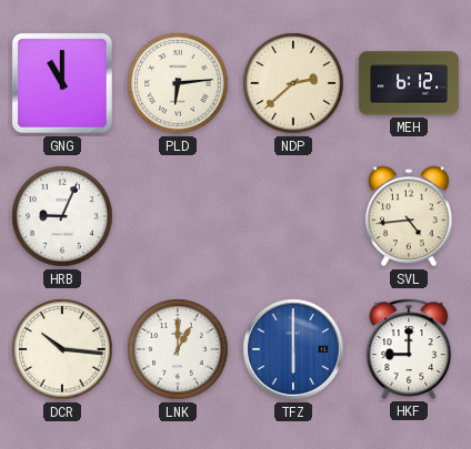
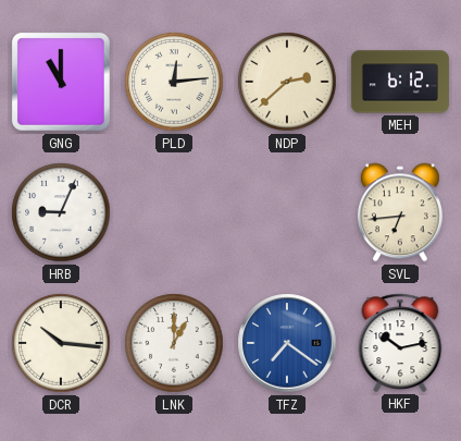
PLD: 6:14 -> 12:14
SVL: 4:44 -> 6:44
TFZ: 6:00 -> 7:21
HKF: 9:00 -> 10:13
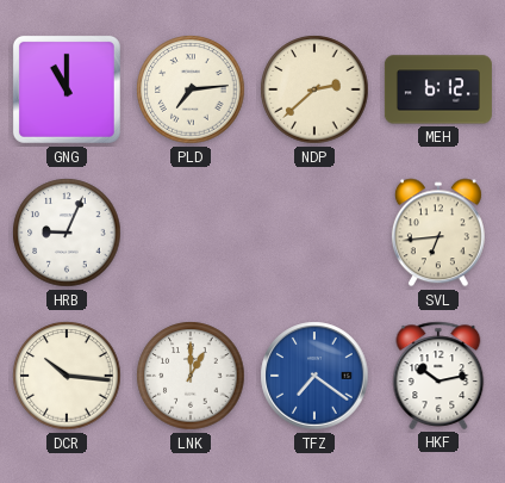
PLD: 12:14 -> 7:14
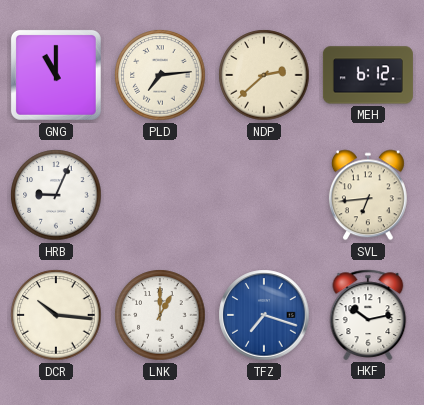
TFZ: 7:21 -> 7:18
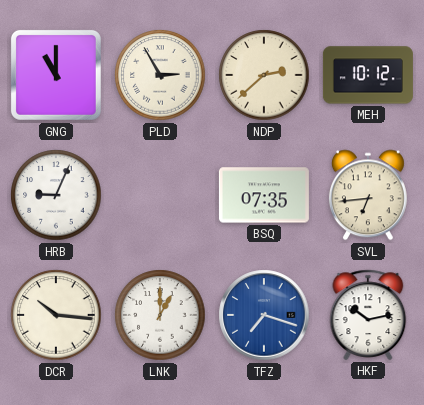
PLD: 7:14 -> 2:55
MEH: 6:12 -> 10:12
BSQ: none -> 07:35
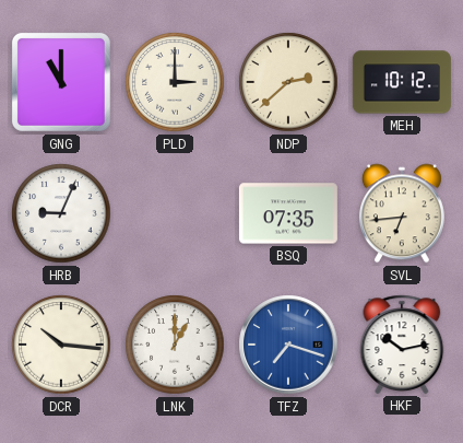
PLD: 2:55 -> 3:00
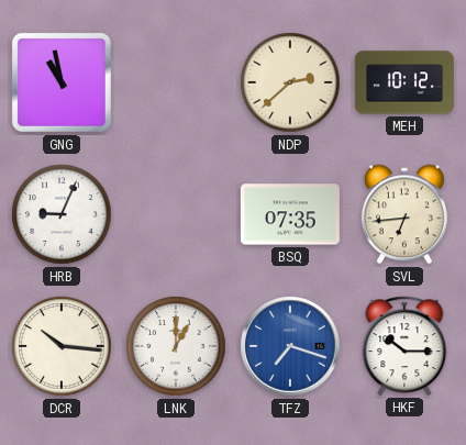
GNG: 11:00 -> 10:58
PLD: 3:00 -> none
HKF: 10:13 -> 10:15
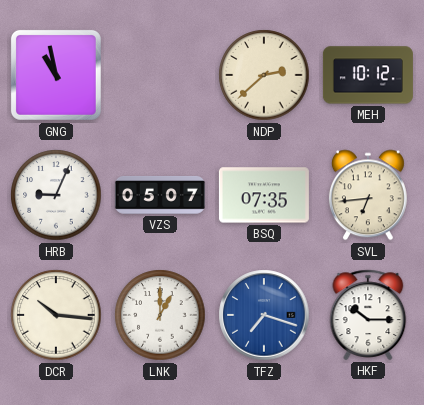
VZS: none -> 05:07
